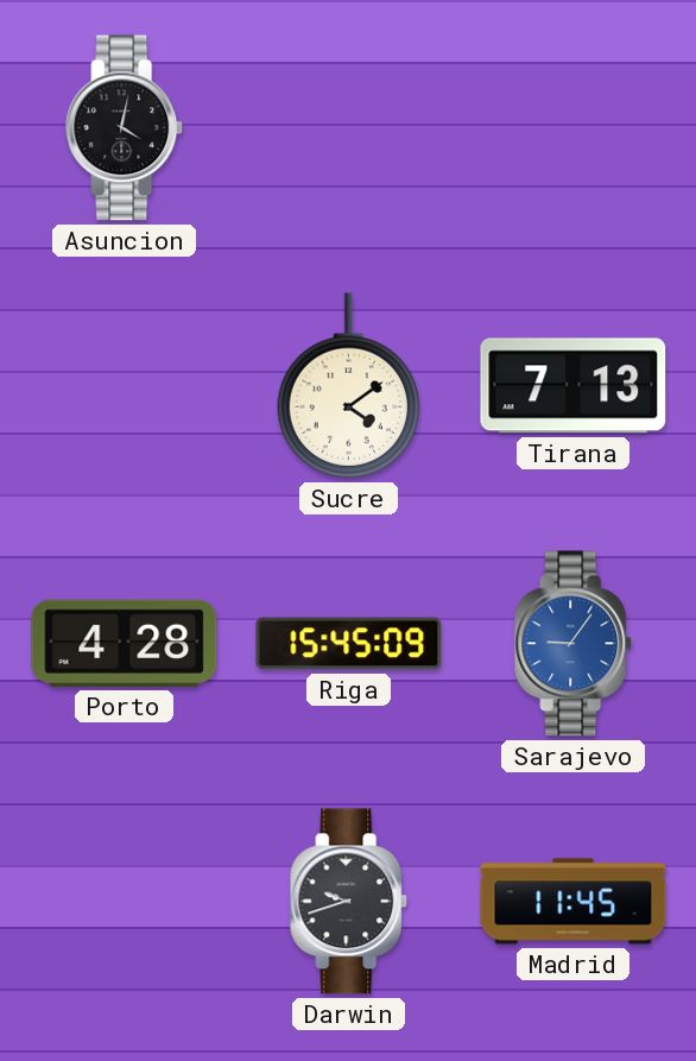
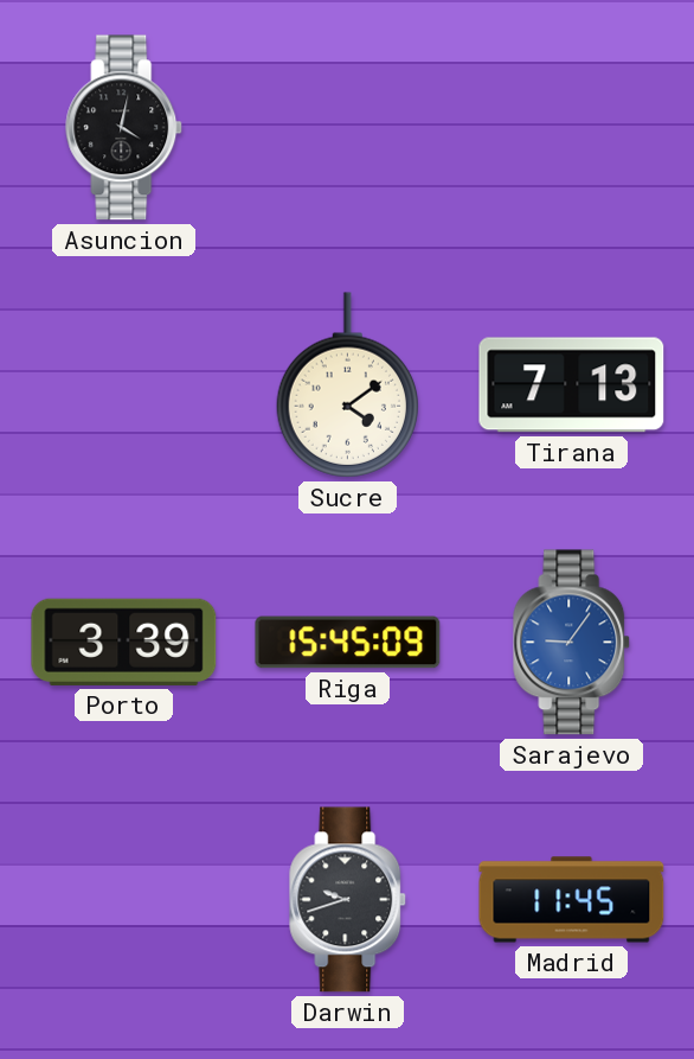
Porto: 4:28 -> 3:39
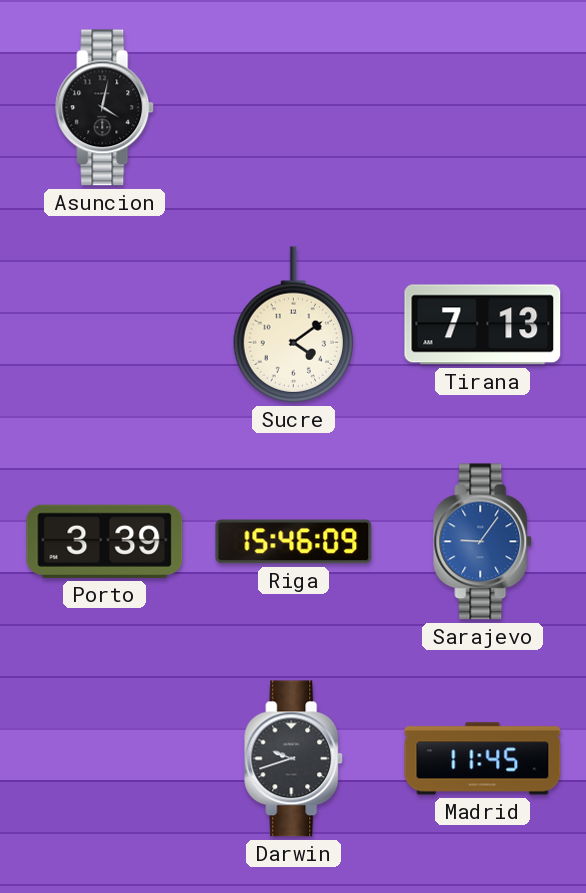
Riga: 15:45 -> 15:46
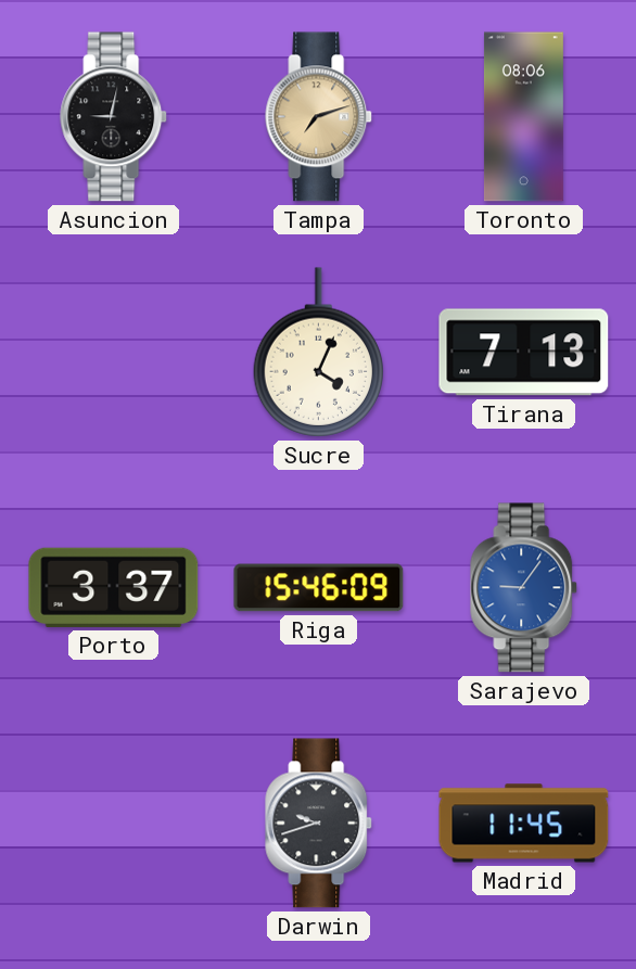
Asuncion: 4:02 -> 9:02
Tampa: none -> 7:12
Toronto: none -> 08:06
Sucre: 4:09 -> 4:04
Porto: 3:39 -> 3:37
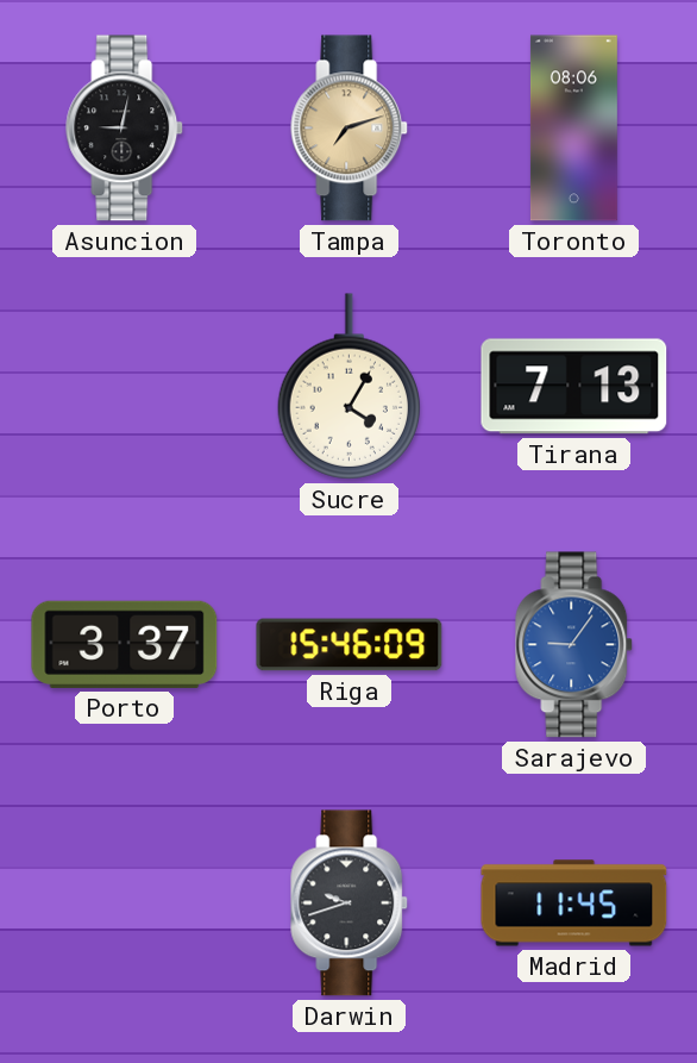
Sucre: 4:04 -> 4:05
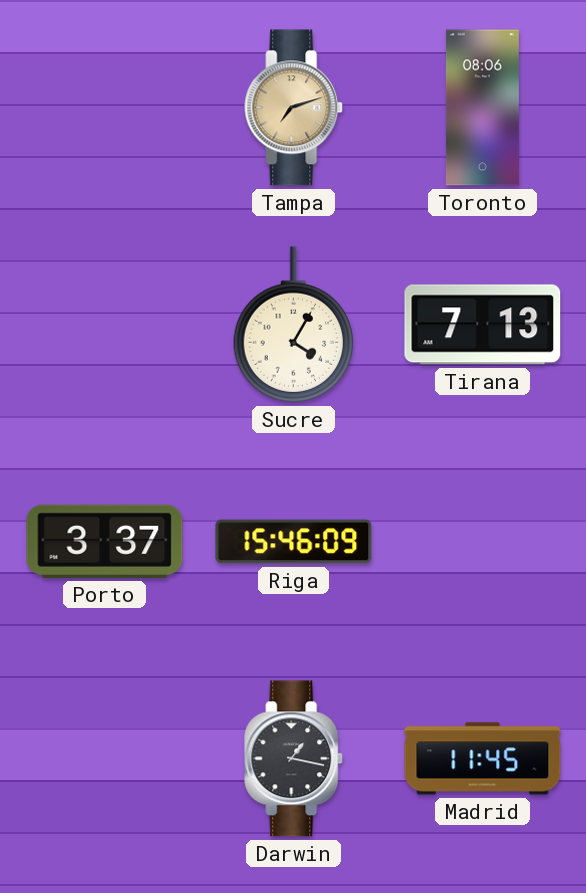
Asuncion: 9:02 -> none
Sarajevo: 9:06 -> none
Darwin: 9:42 -> 1:17
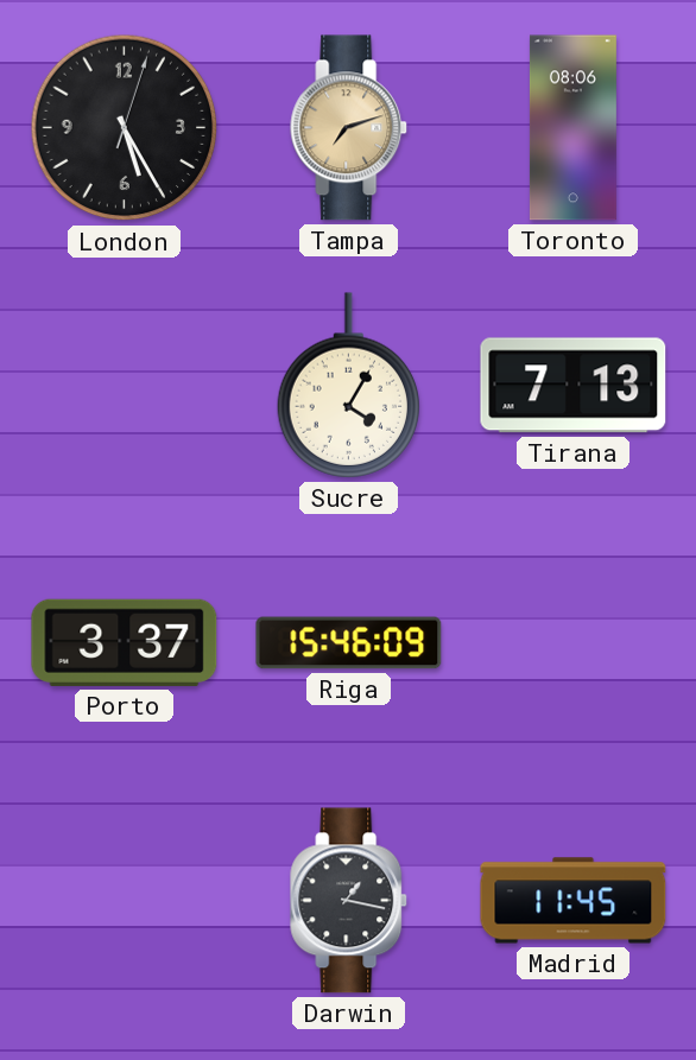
London: none -> 5:25
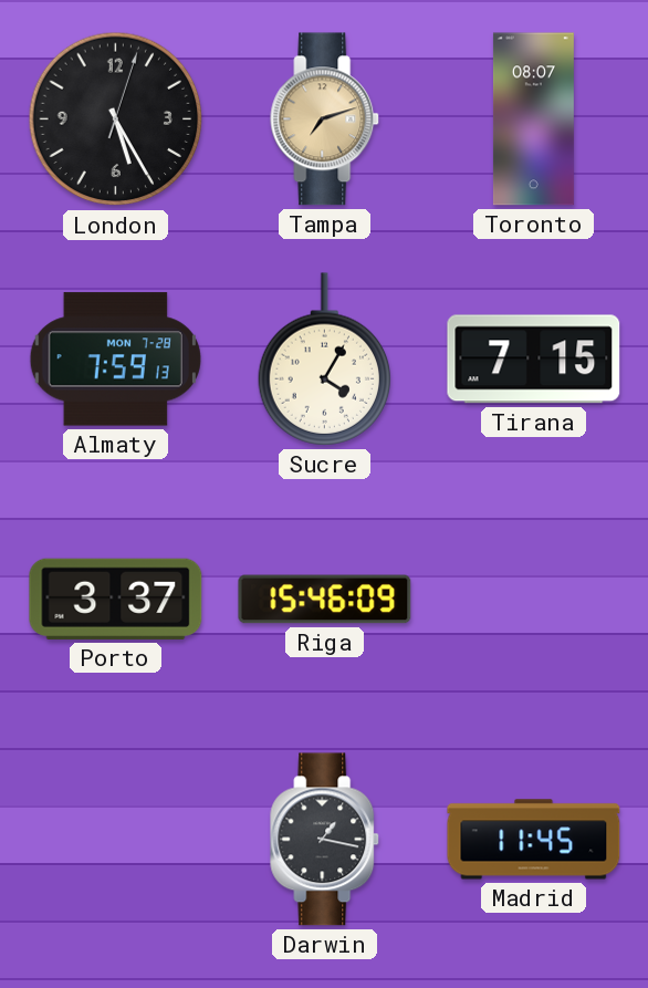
Toronto: 08:06 -> 08:07
Almaty: none -> 7:59
Tirana: 7:13 -> 7:15
